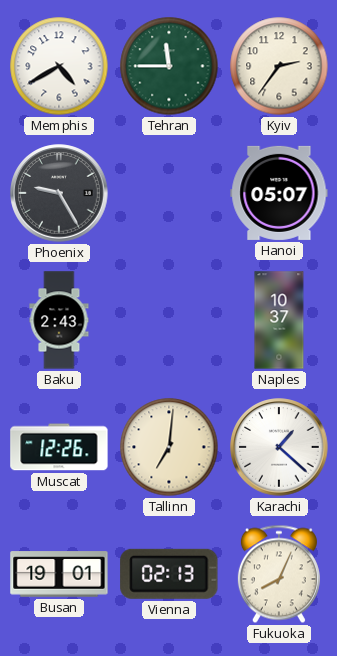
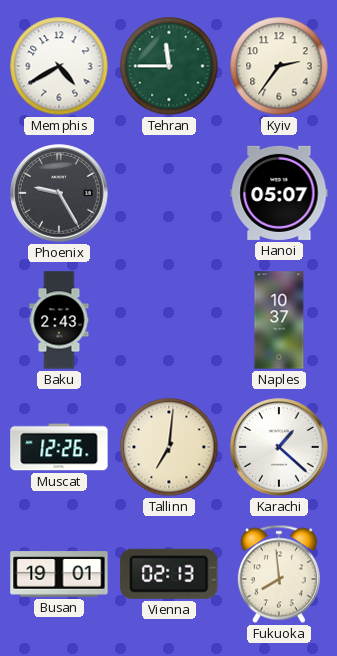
Fukuoka: 8:04 -> 7:59
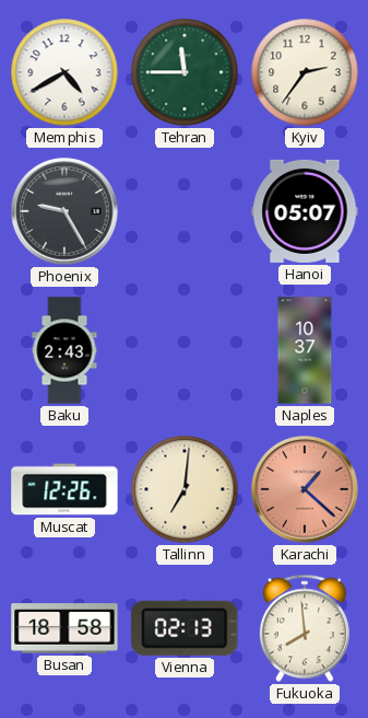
Karachi dial: white -> salmon
Busan: 19:01 -> 18:58
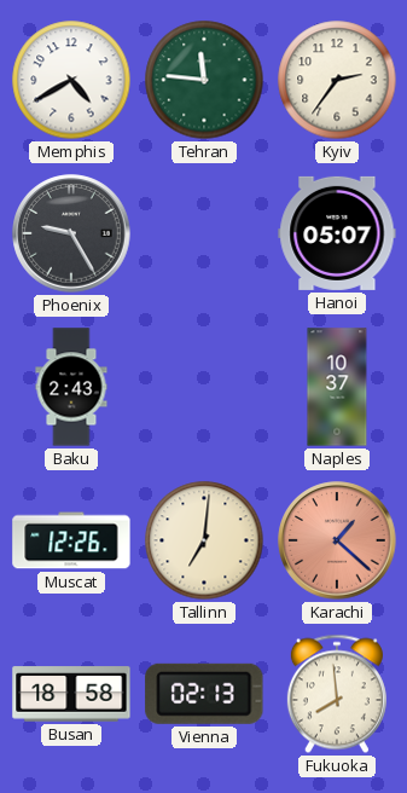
Tehran: 11:45 -> 11:46
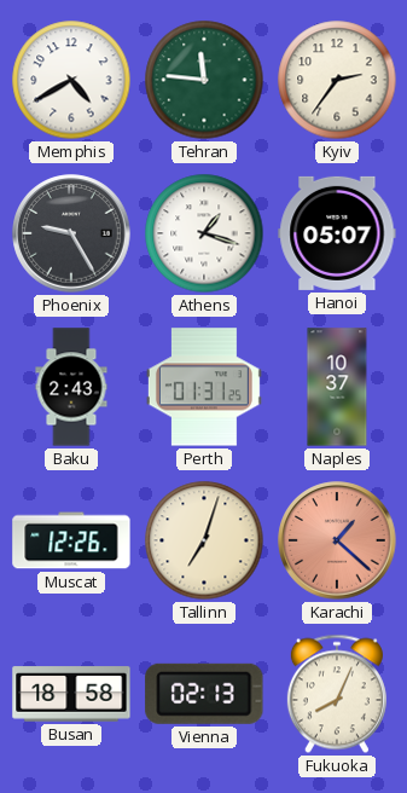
Athens: none -> 1:18
Perth: none -> 01:31
Tallinn: 7:01 -> 7:03
Fukuoka: 7:59 -> 8:04
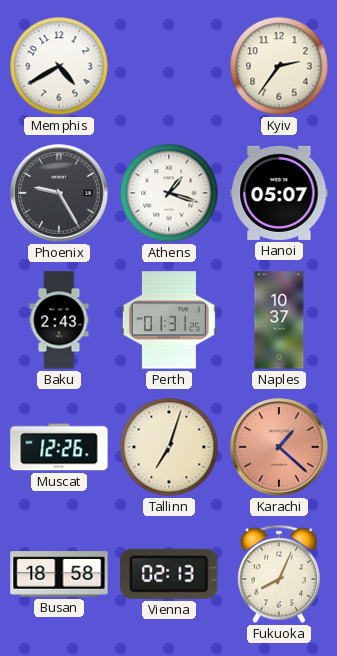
Tehran: 11:46 -> none
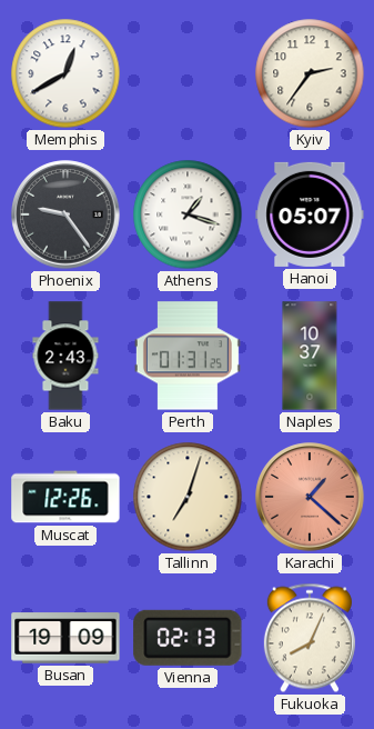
Memphis: 4:40 -> 12:40
Phoenix: 9:25 -> 9:24
Busan: 18:58 -> 19:09
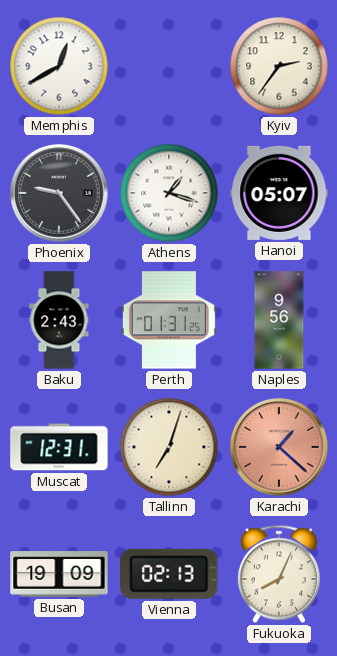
Naples: 10:37 -> 9:56
Muscat: 12:26 -> 12:31
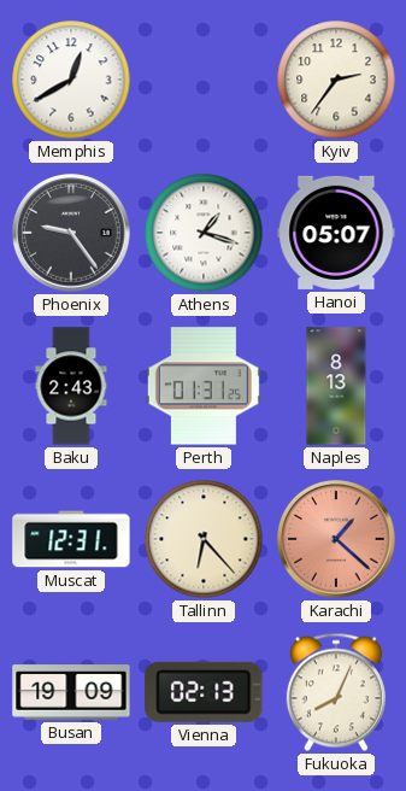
Naples: 9:56 -> 8:13
Tallinn: 7:03 -> 6:23
